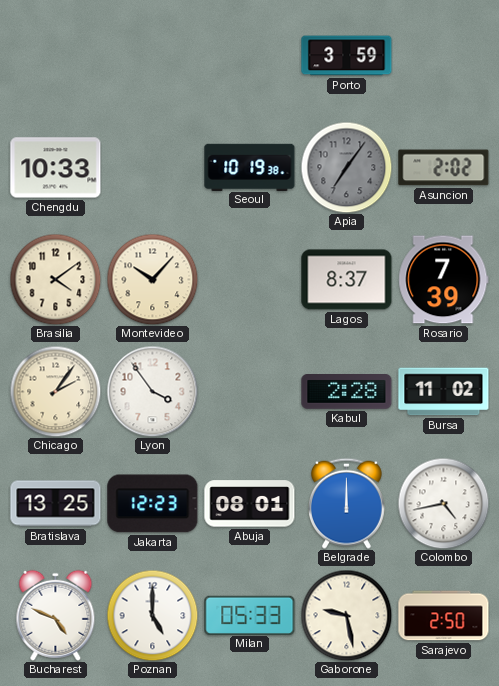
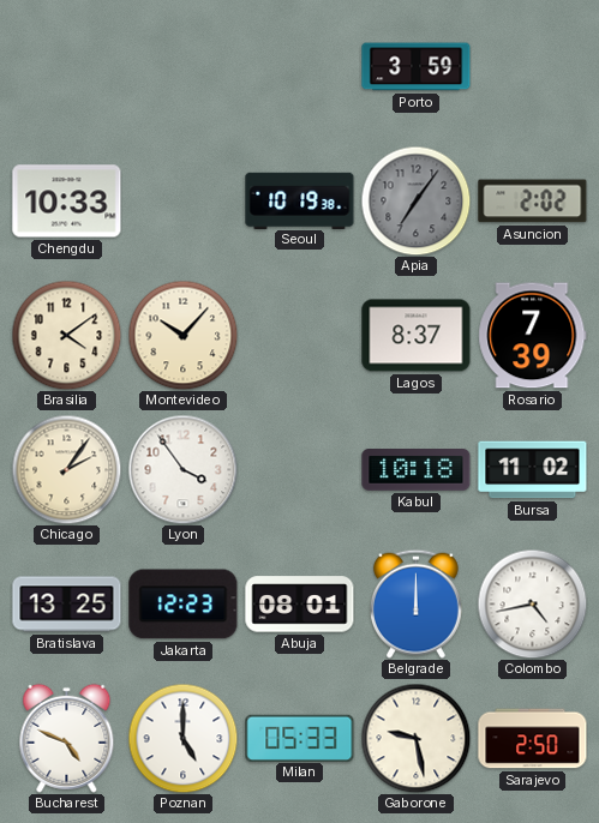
Kabul: 2:28 -> 10:18
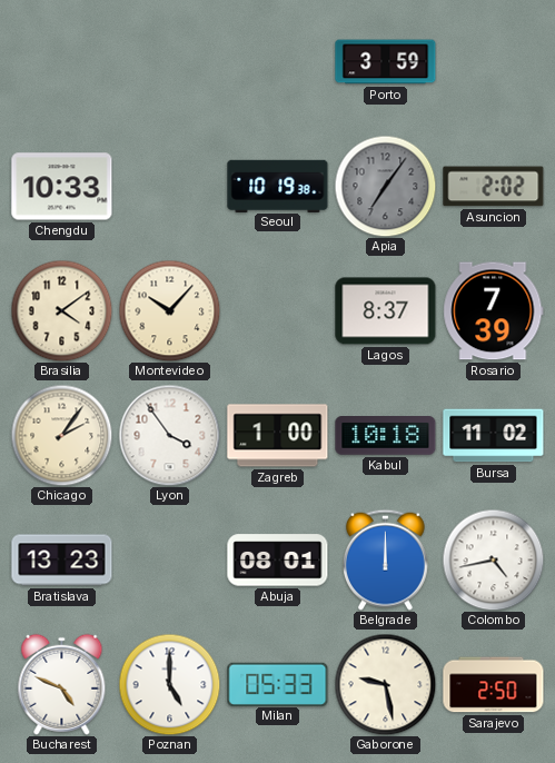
Zagreb: none -> 1:00
Bratislava: 13:25 -> 13:23
Jakarta: 12:23 -> none
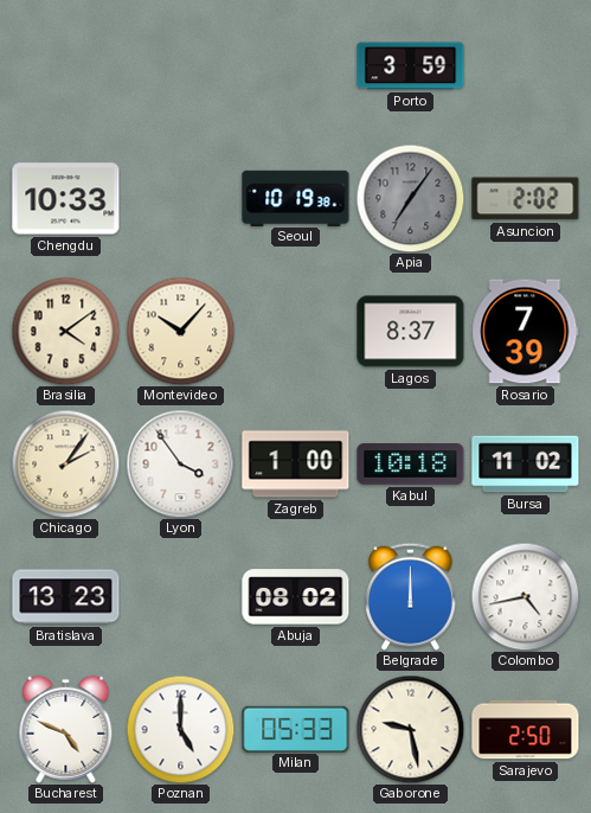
Abuja: 08:01 -> 08:02
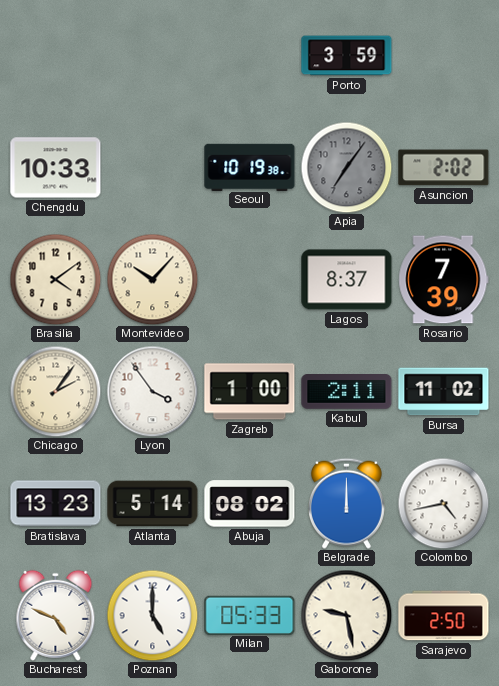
Kabul: 10:18 -> 2:11
Atlanta: none -> 5:14
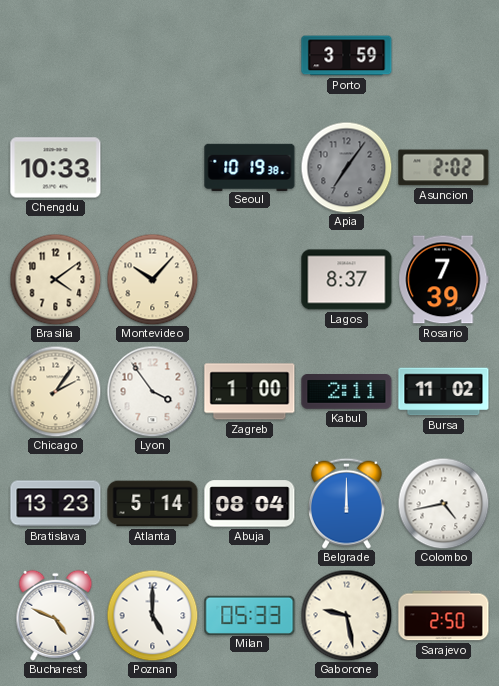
Abuja: 08:02 -> 08:04
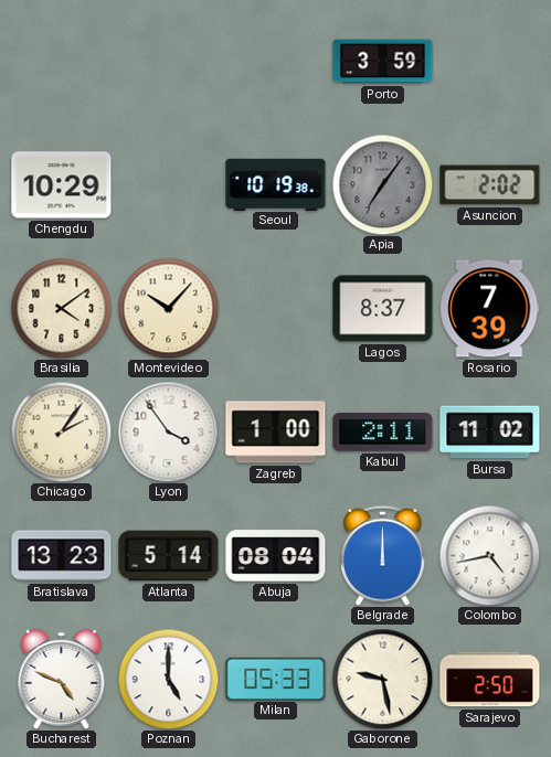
Chengdu: 10:33 -> 10:29
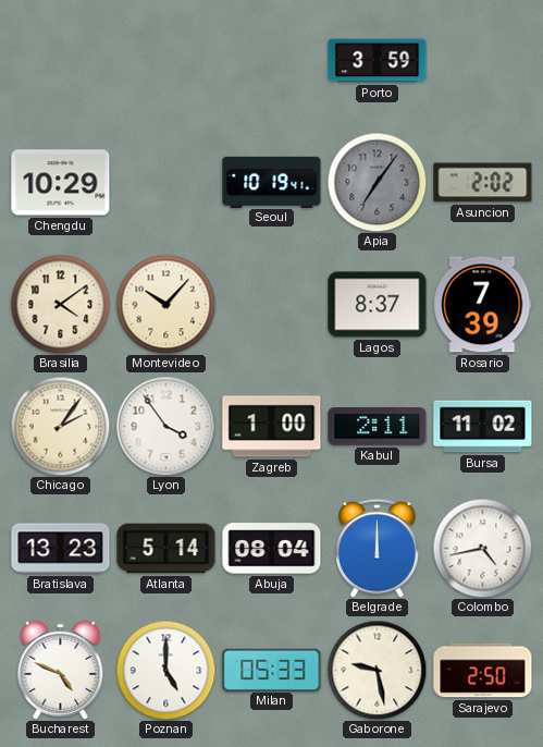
Seoul: 10:19:38 -> 10:19:41
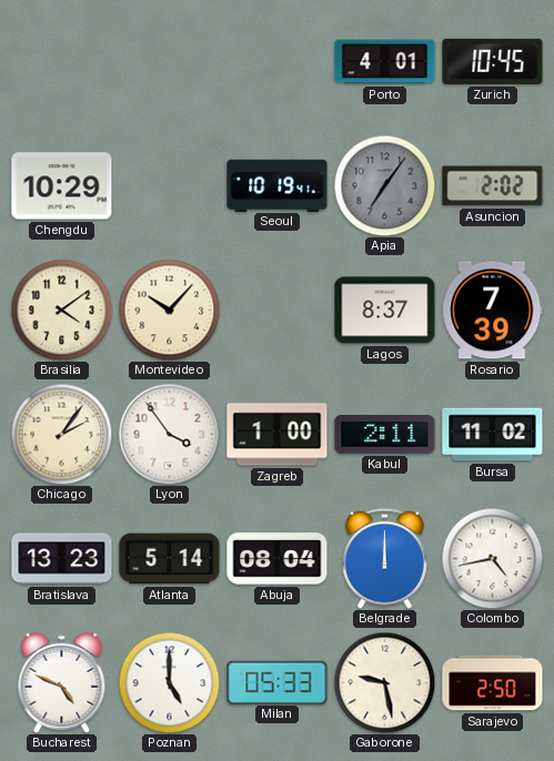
Porto: 3:59 -> 4:01
Zurich: none -> 10:45
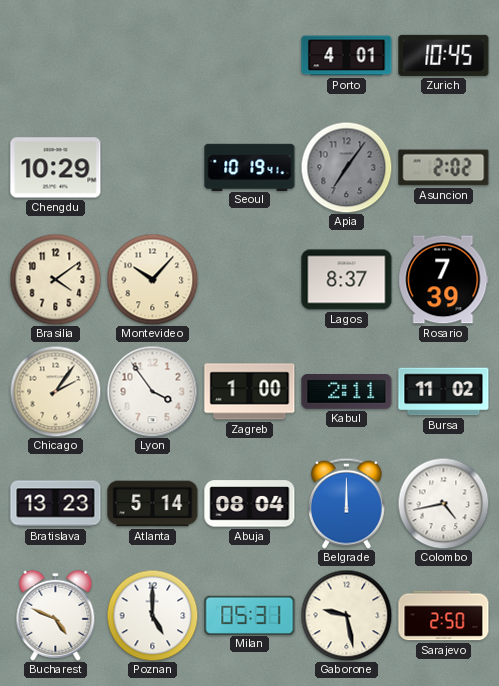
Milan: 05:33 -> 05:31
